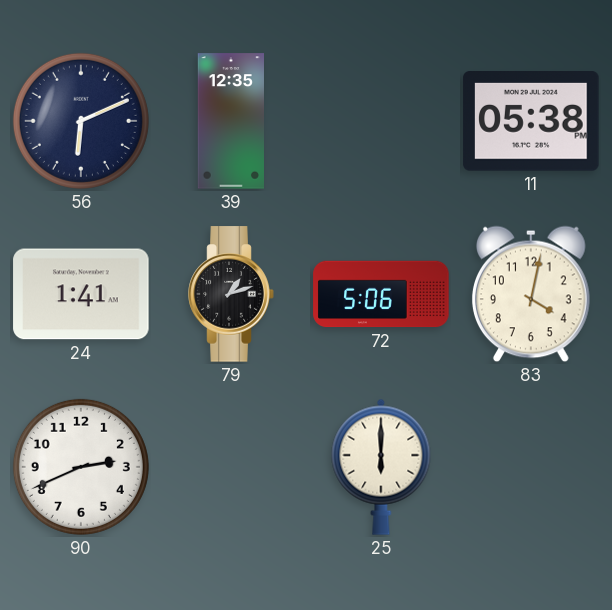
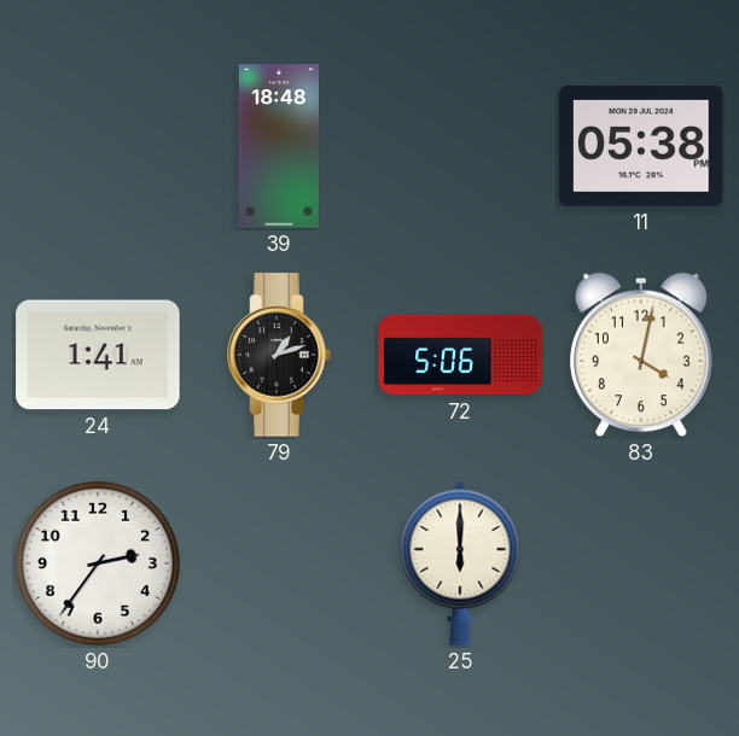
56: 6:11 -> none
39: 12:35 -> 18:48
90: 2:41 -> 2:36
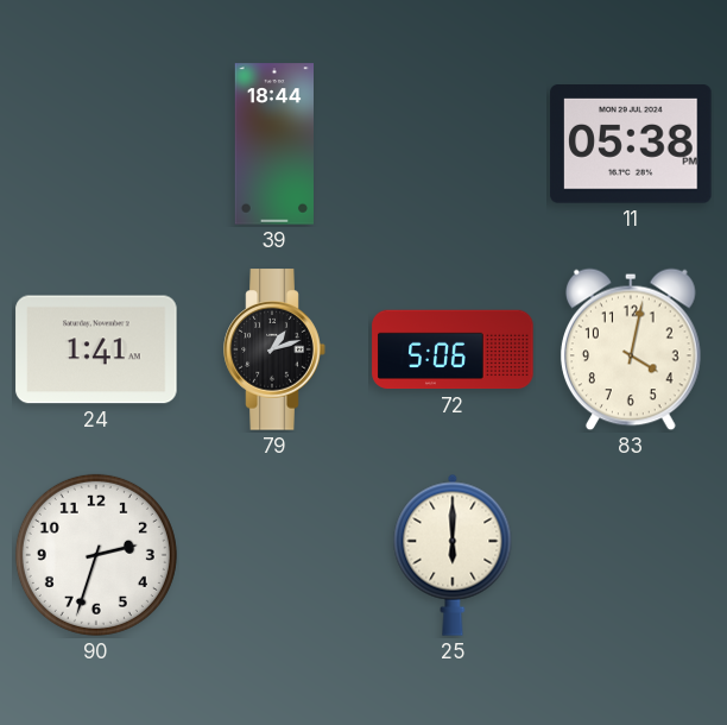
39: 18:48 -> 18:44
90: 2:36 -> 2:33
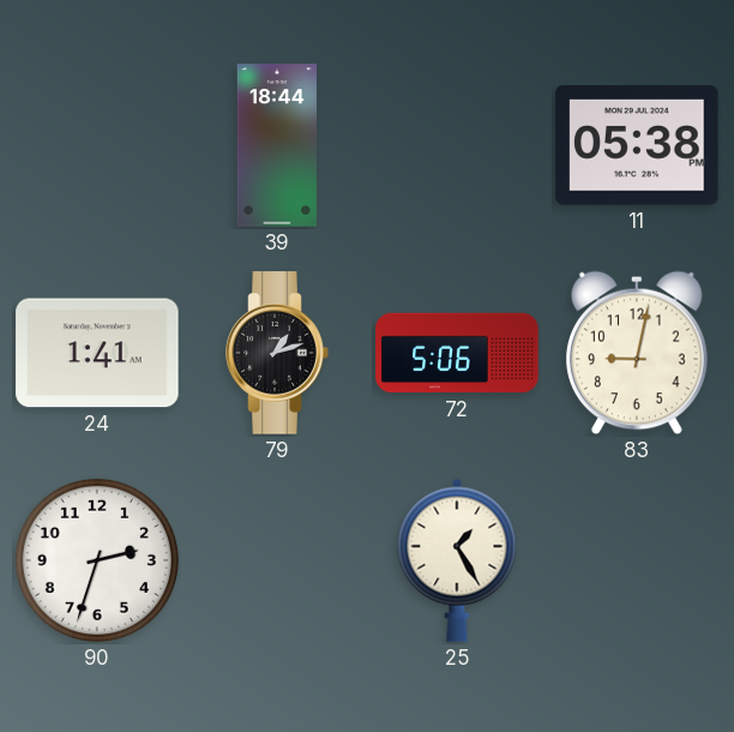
83: 4:02 -> 9:02
25: 6:00 -> 1:25
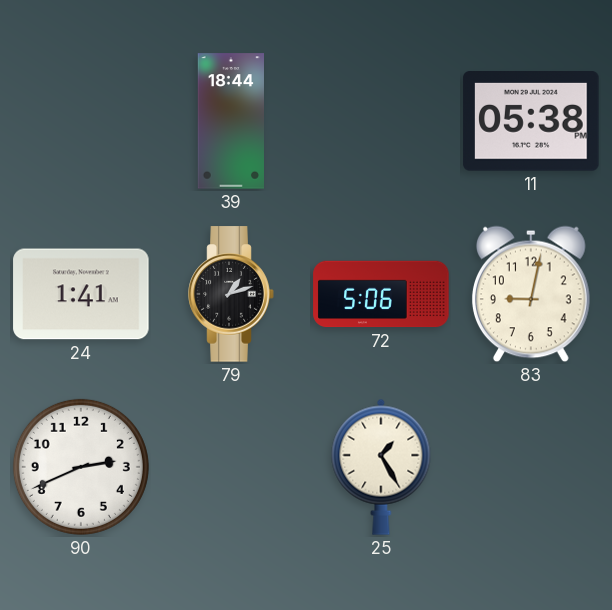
90: 2:33 -> 2:41
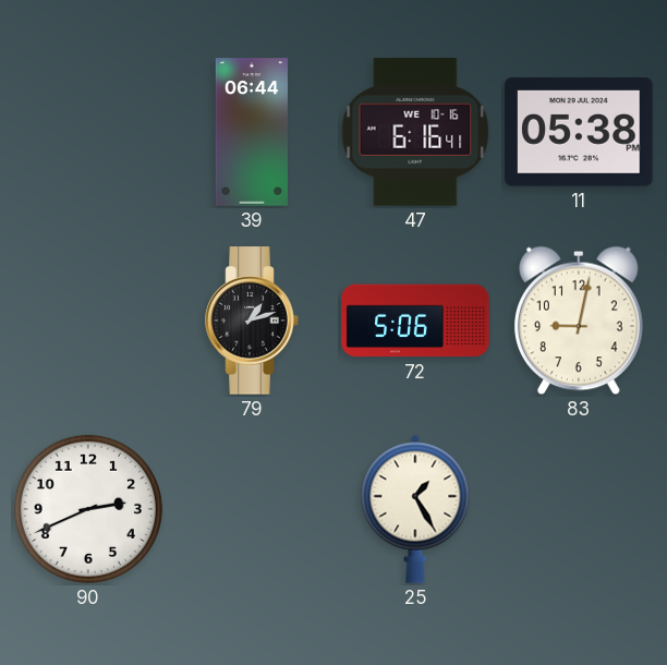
39: 18:44 -> 06:44
47: none -> 6:16
24: 1:41 -> none
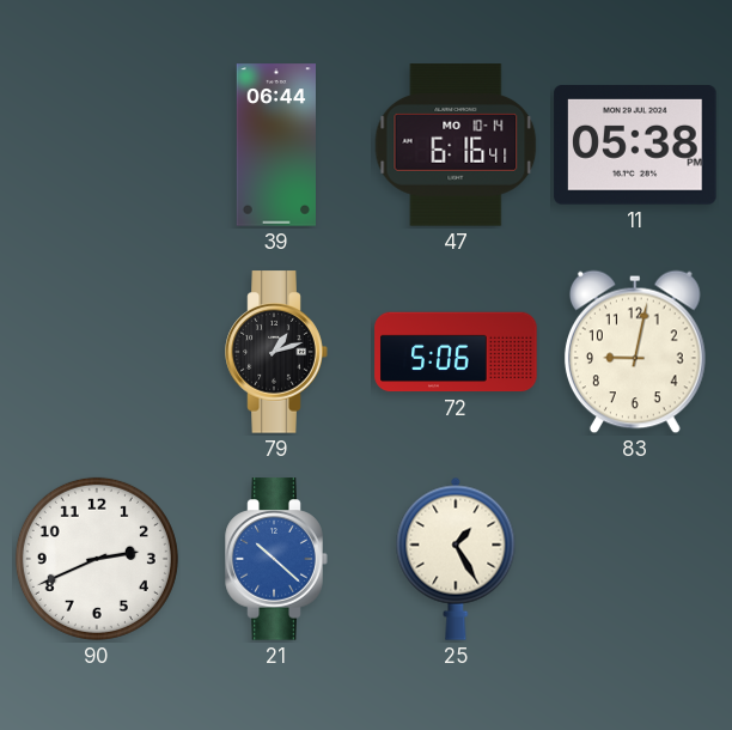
47 date: WE 10-16 -> MO 10-14
21: none -> 10:22
